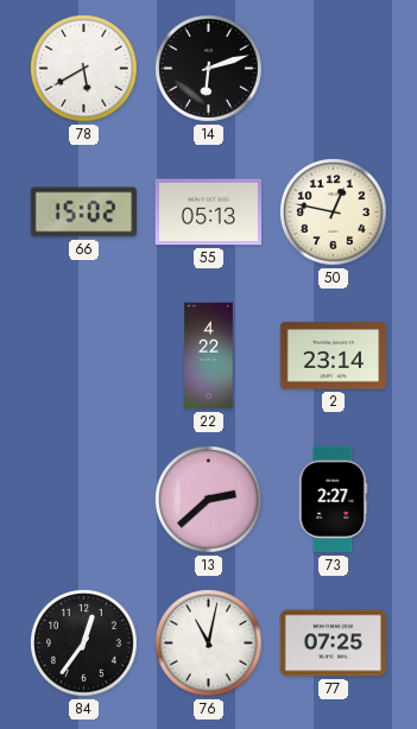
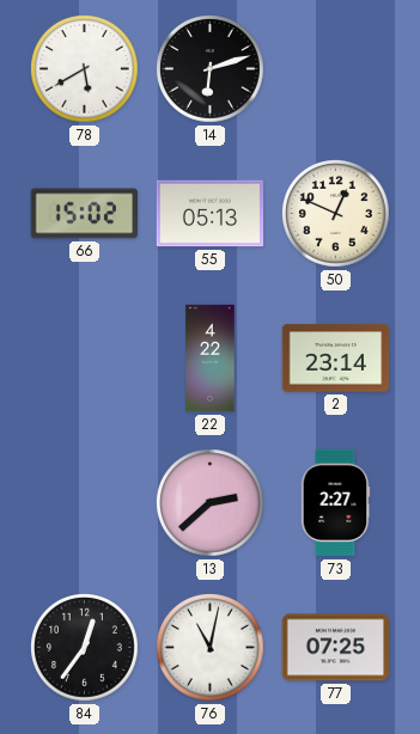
50: 12:47 -> 12:49
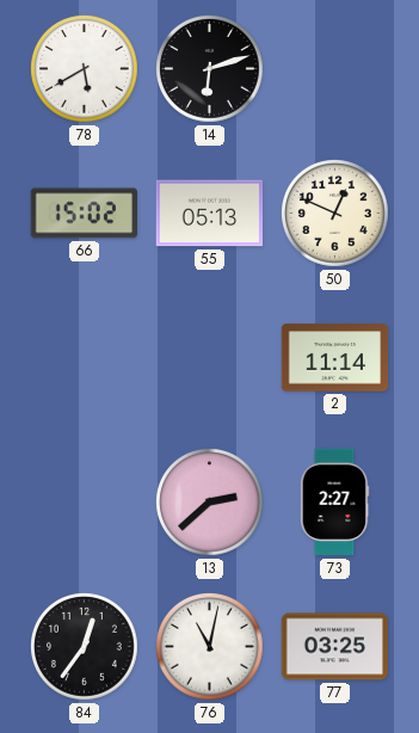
22: 4:22 -> none
2: 23:14 -> 11:14
77: 07:25 -> 03:25
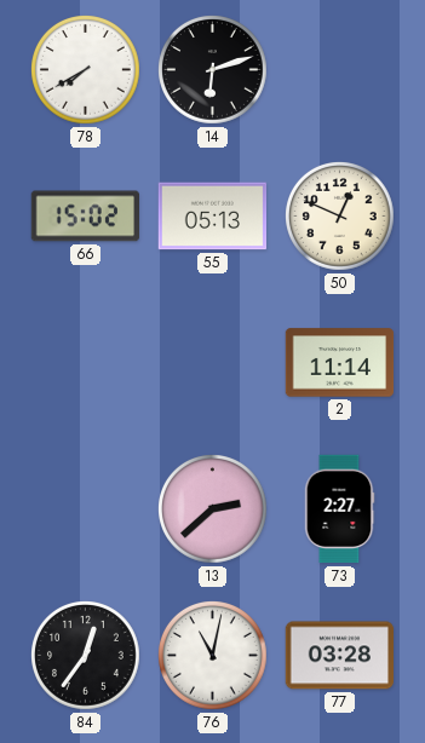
78: 5:40 -> 7:40
77: 03:25 -> 03:28
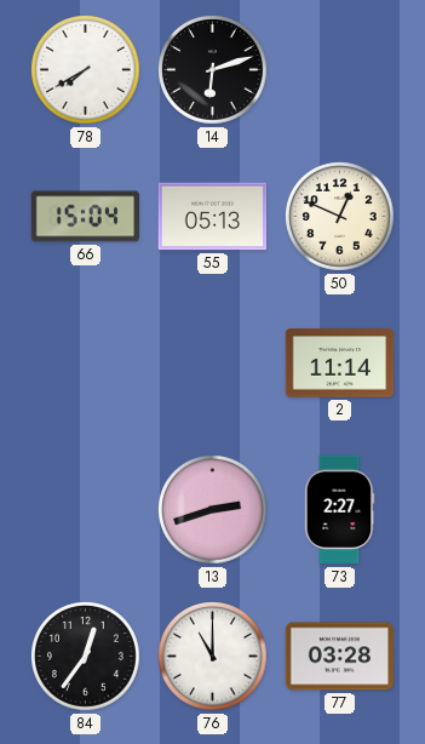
66: 15:02 -> 15:04
13: 2:38 -> 2:42
76: 11:02 -> 11:00
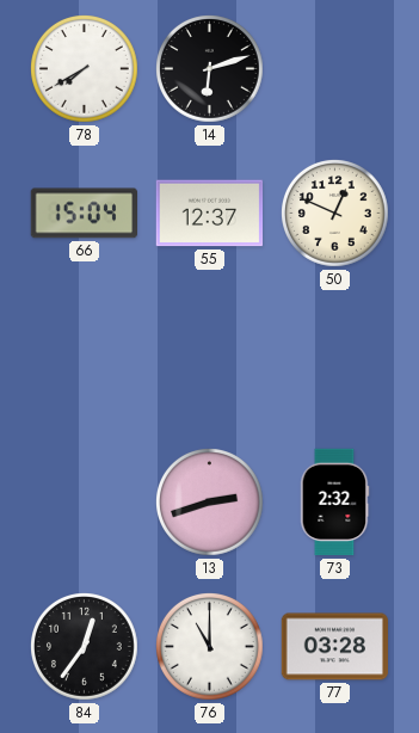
55: 05:13 -> 12:37
2: 11:14 -> none
73: 2:27 -> 2:32
